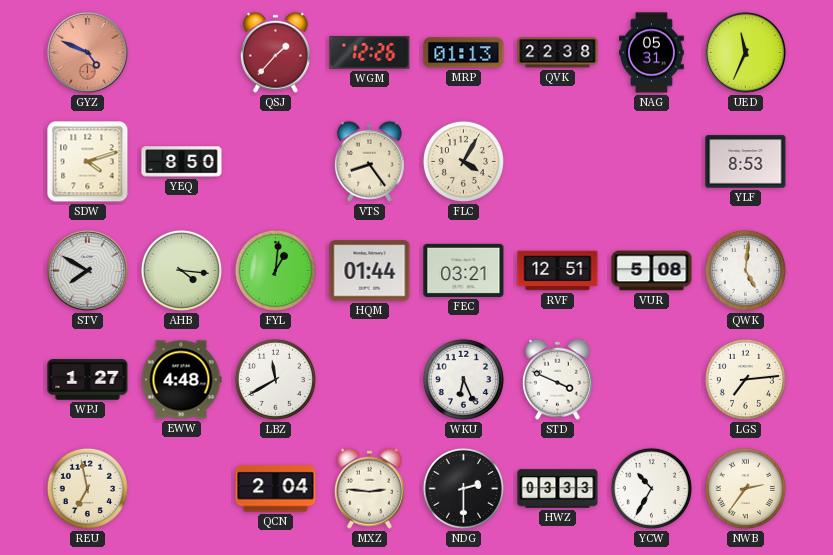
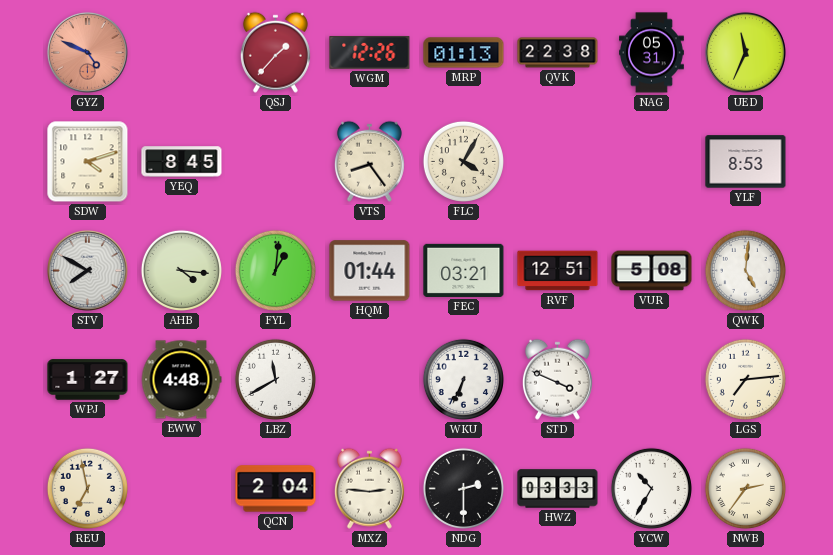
YEQ: 8:50 -> 8:45
WKU: 6:26 -> 6:34
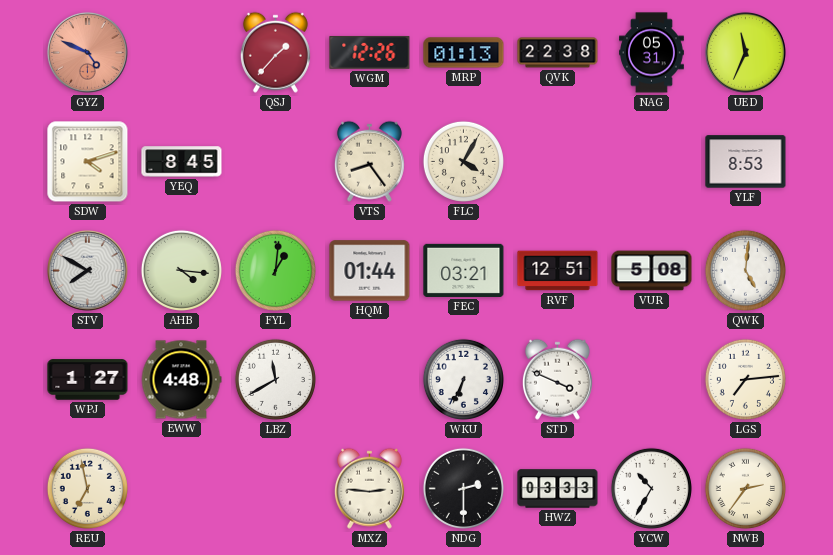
QCN: 2:04 -> none
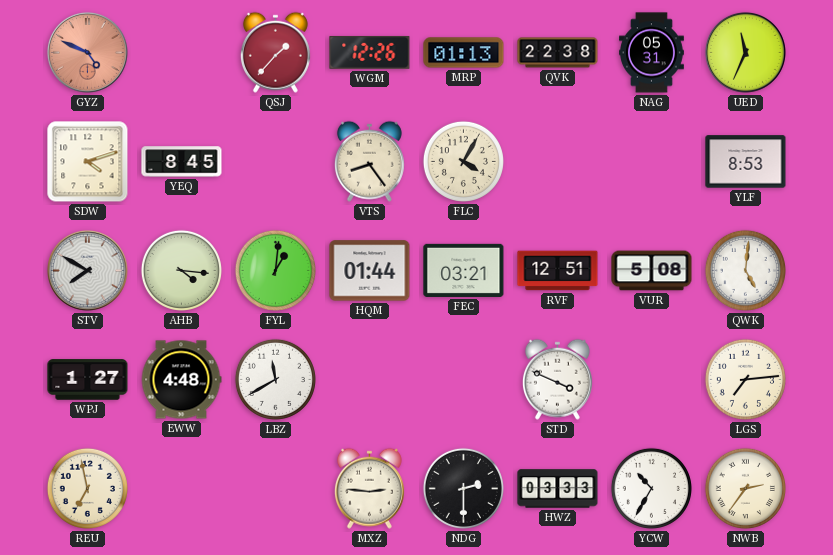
WKU: 6:34 -> none
